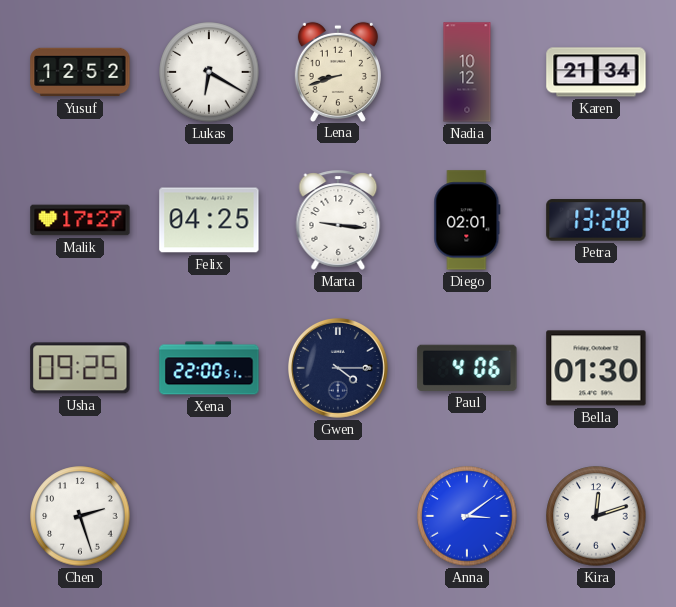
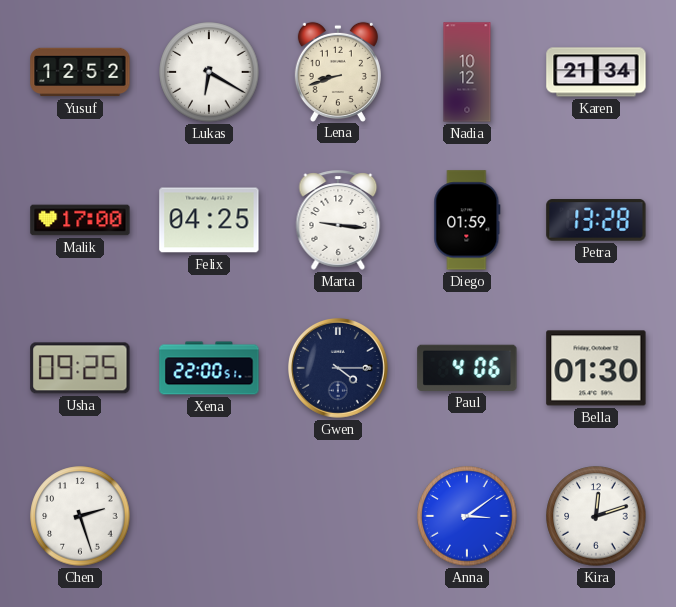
Malik: 17:27 -> 17:00
Diego: 02:01 -> 01:59
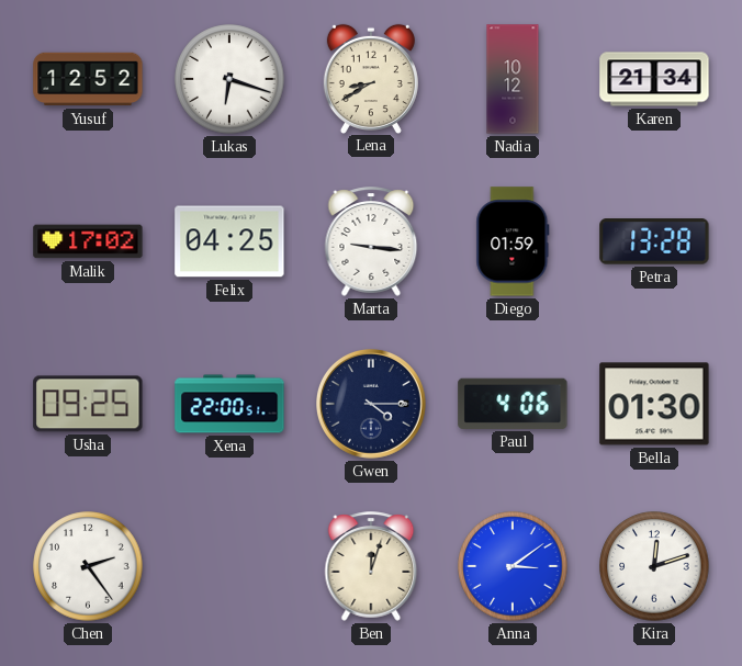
Lukas: 6:20 -> 6:18
Lena: 8:42 -> 8:40
Malik: 17:00 -> 17:02
Chen: 2:27 -> 2:24
Ben: none -> 12:03
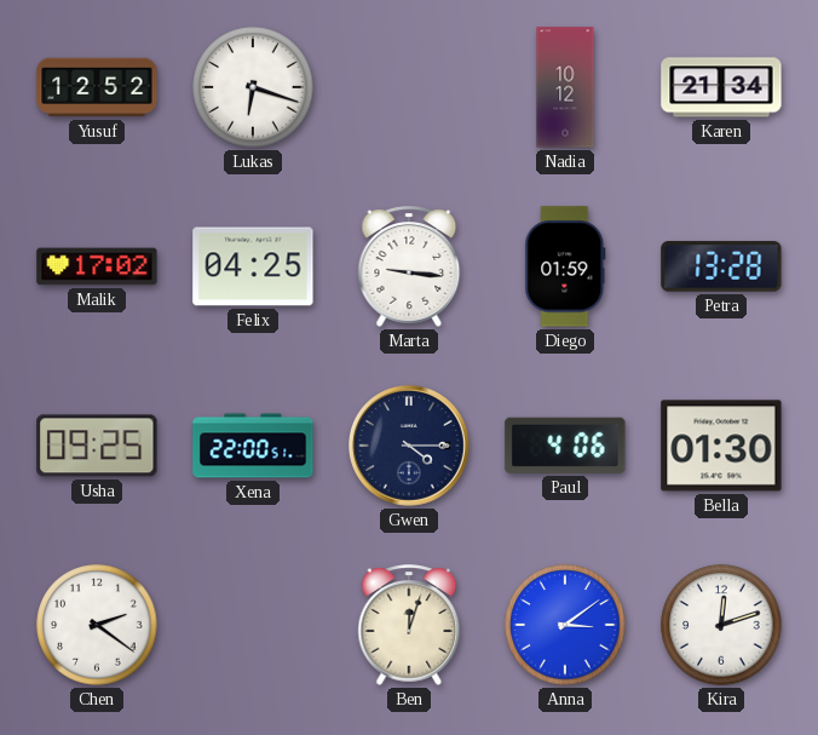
Lena: 8:40 -> none
Chen: 2:24 -> 2:21
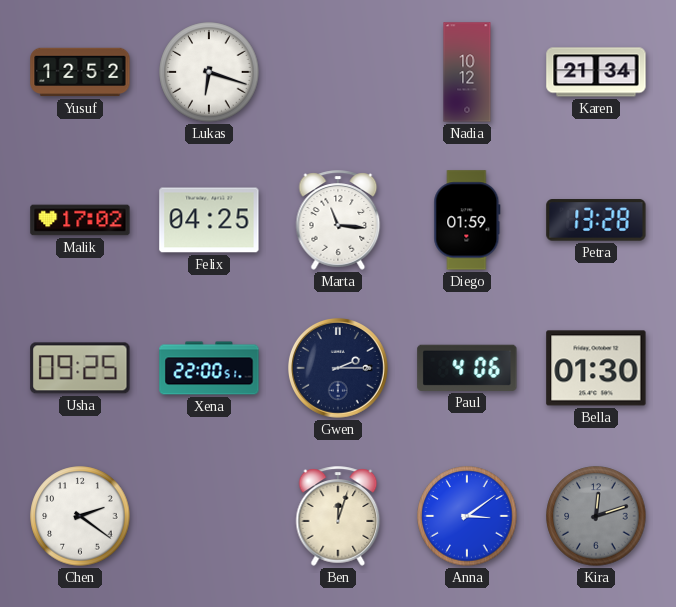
Marta: 9:16 -> 11:16
Gwen: 4:15 -> 2:15
Kira dial: white -> grey
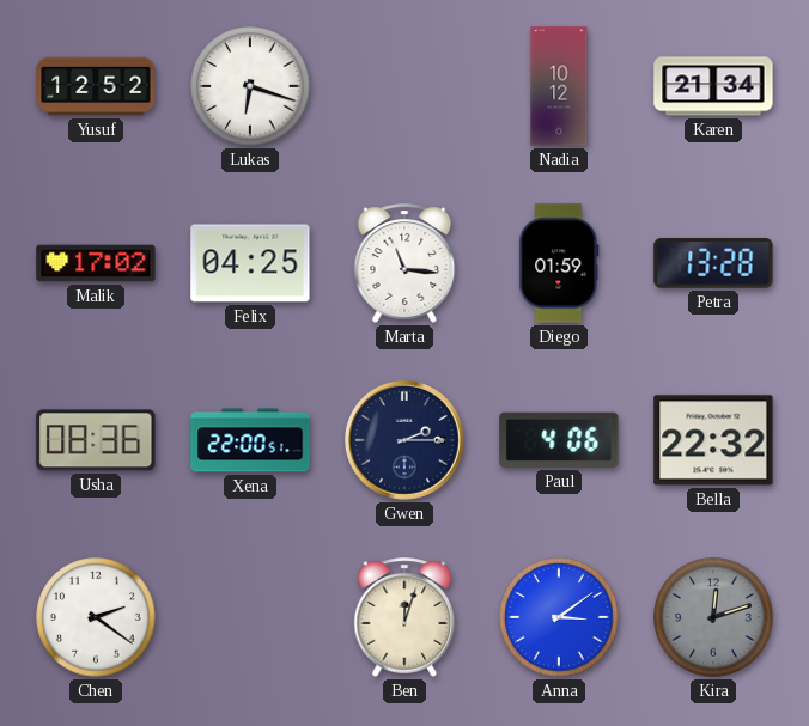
Usha: 09:25 -> 08:36
Bella: 01:30 -> 22:32
